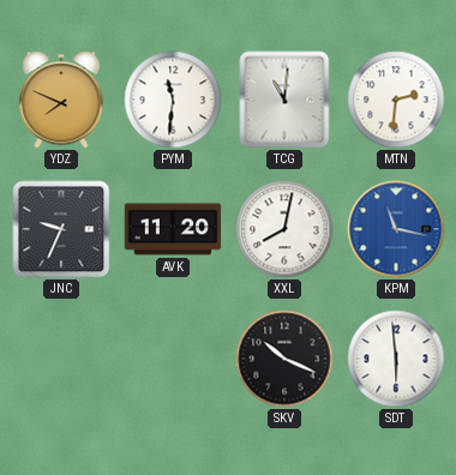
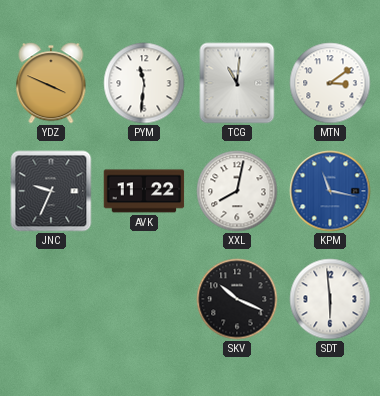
YDZ: 7:49 -> 3:49
MTN: 2:31 -> 3:09
AVK: 11:20 -> 11:22
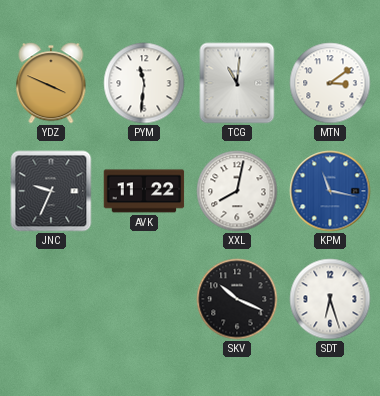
SDT: 5:59 -> 6:27
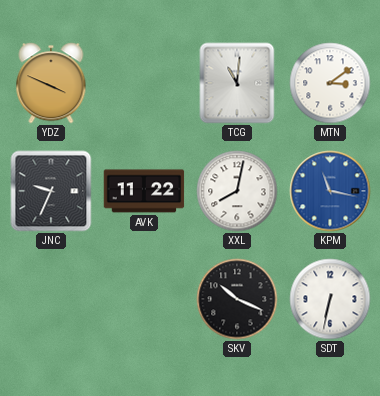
PYM: 11:31 -> none
SDT: 6:27 -> 6:32
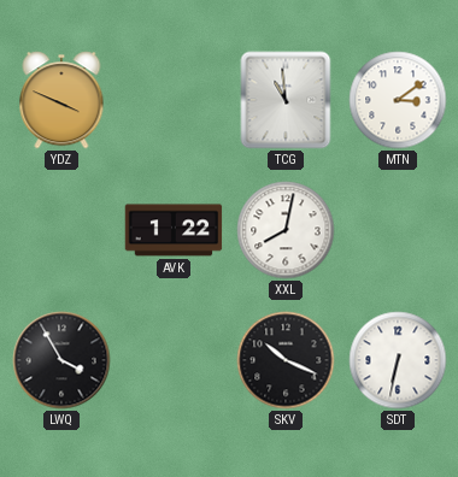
TCG: 11:01 -> 10:59
JNC: 9:34 -> none
AVK: 11:22 -> 1:22
KPM: 11:17 -> none
LWQ: none -> 3:55
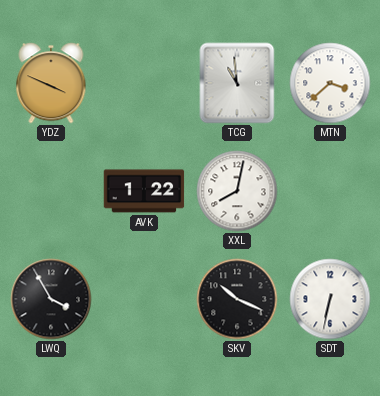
MTN: 3:09 -> 3:38
